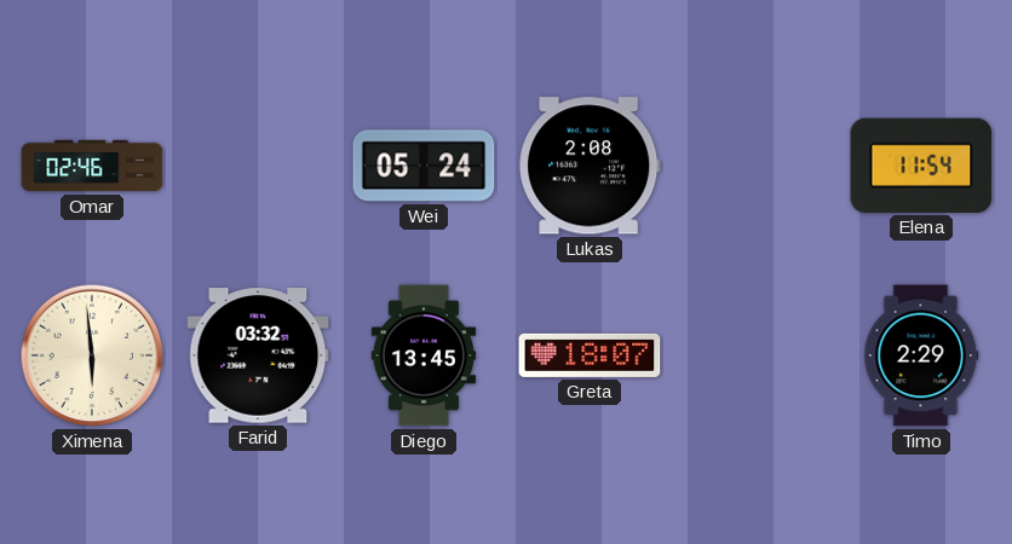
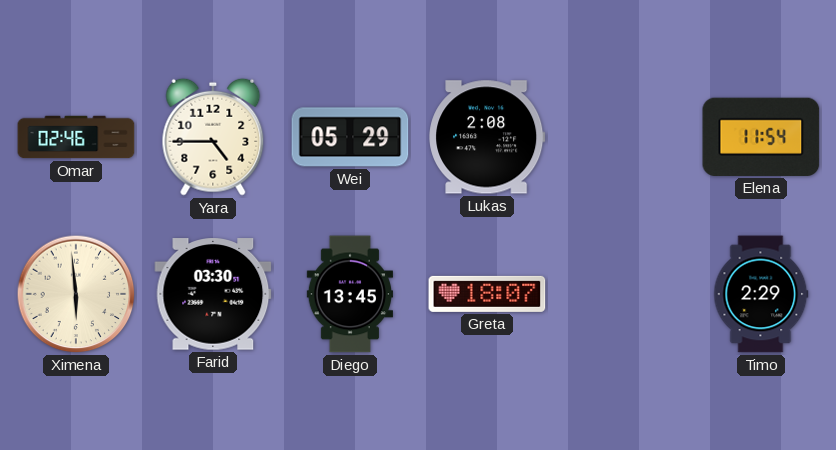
Yara: none -> 4:45
Wei: 05:24 -> 05:29
Farid: 03:32 -> 03:30
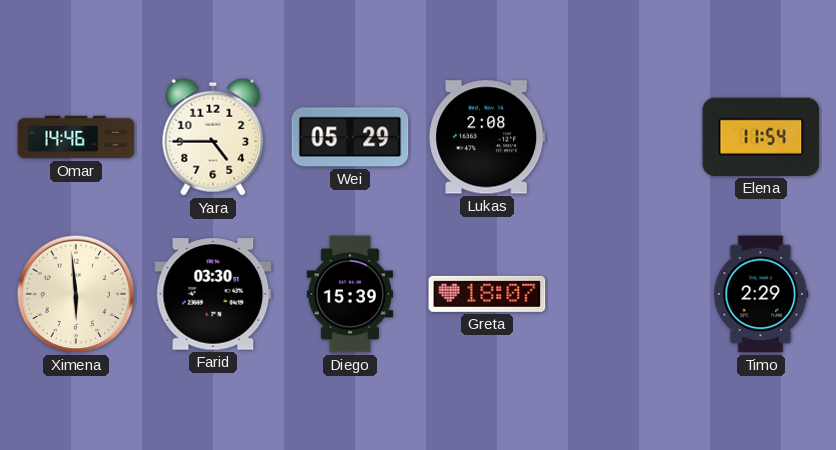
Omar: 02:46 -> 14:46
Diego: 13:45 -> 15:39
